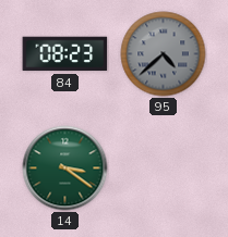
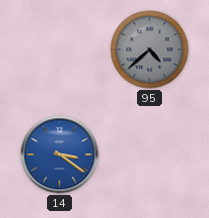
84: 08:23 -> none
14 dial: green -> blue
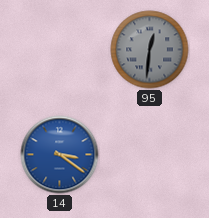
95: 4:38 -> 12:31
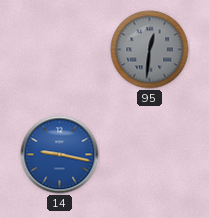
14: 3:21 -> 9:17
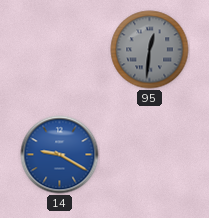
14: 9:17 -> 9:20
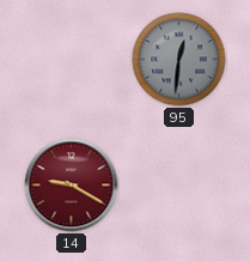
14 dial: blue -> burgundy
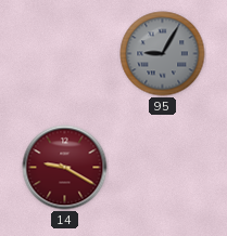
95: 12:31 -> 9:05
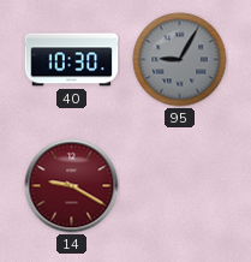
40: none -> 10:30
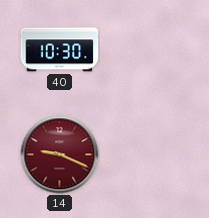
95: 9:05 -> none
14: 9:20 -> 9:19
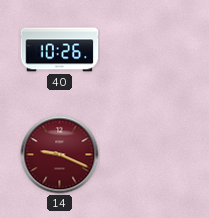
40: 10:30 -> 10:26
